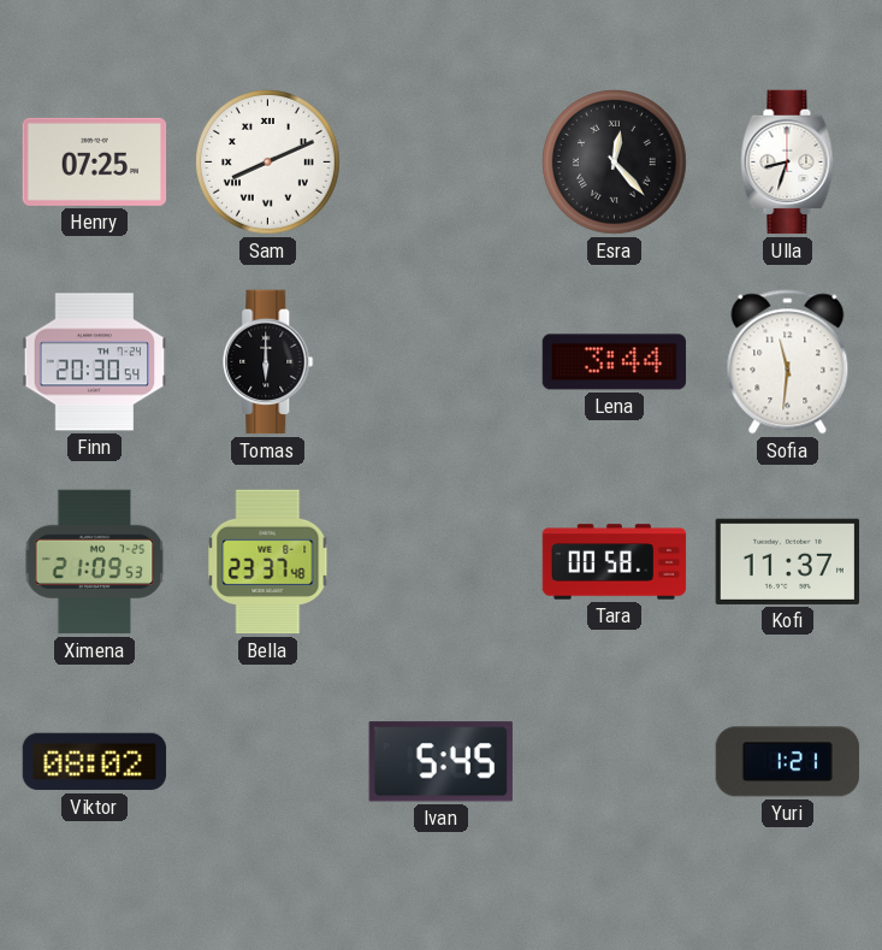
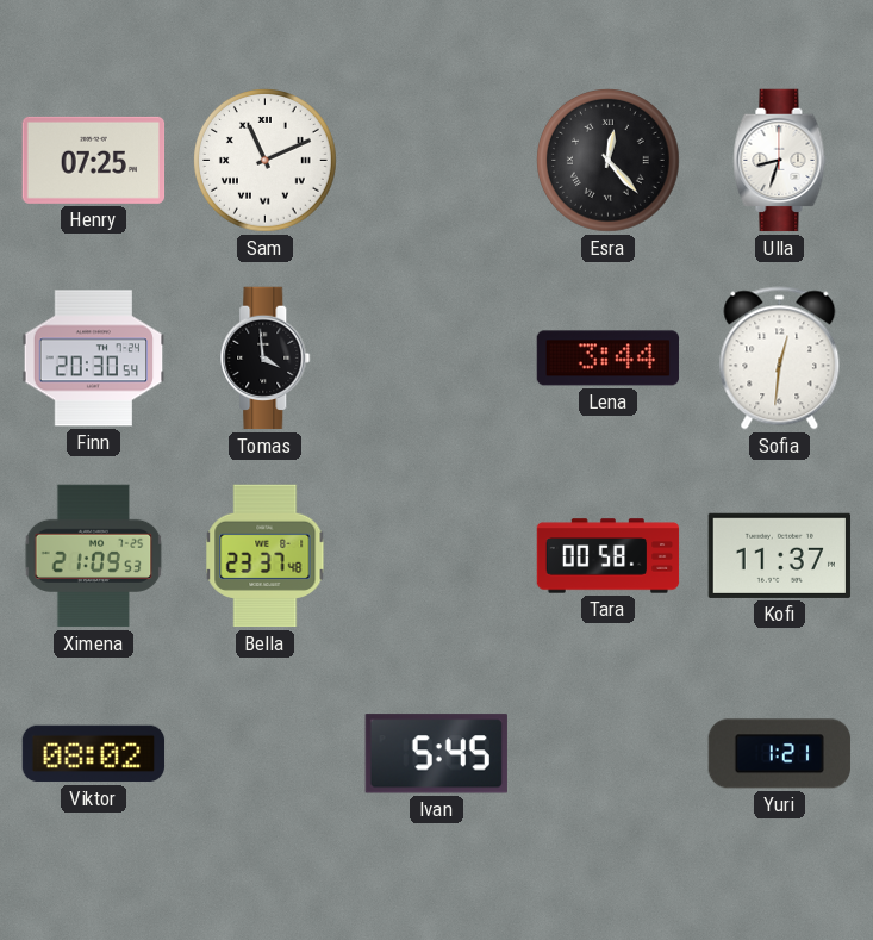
Sam: 8:11 -> 11:11
Tomas: 6:00 -> 3:59
Sofia: 11:31 -> 12:31
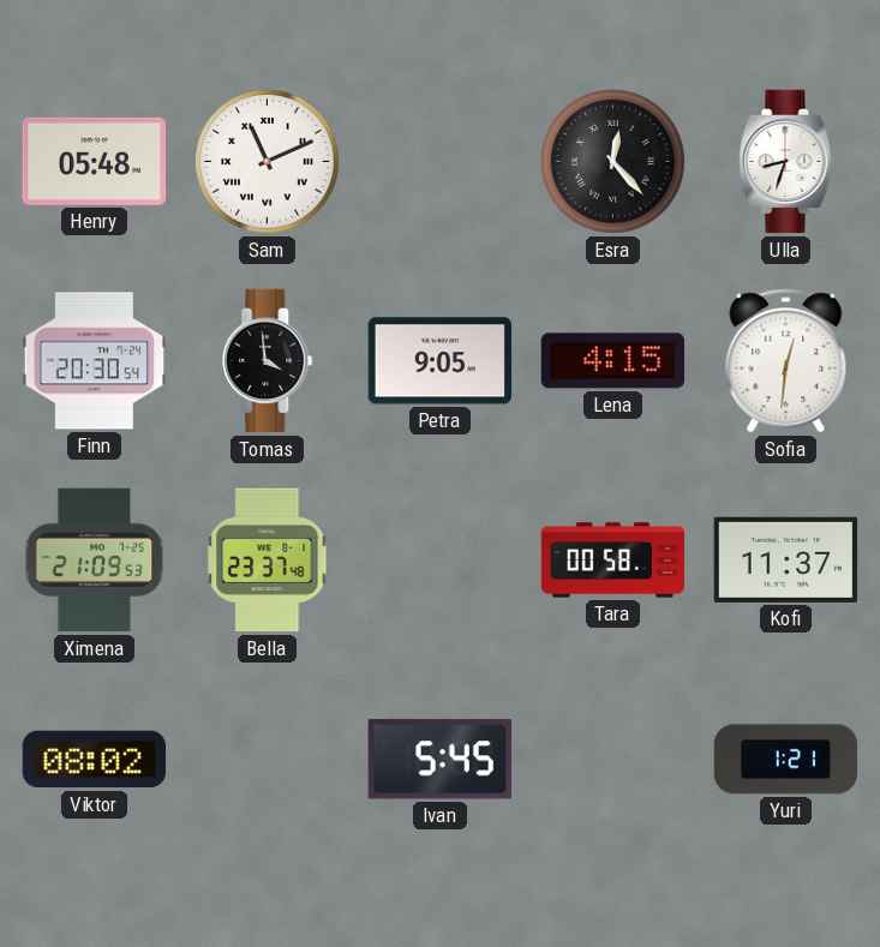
Henry: 07:25 -> 05:48
Petra: none -> 9:05
Lena: 3:44 -> 4:15
